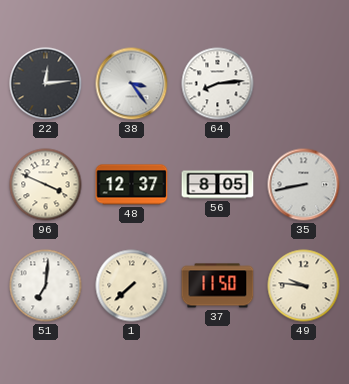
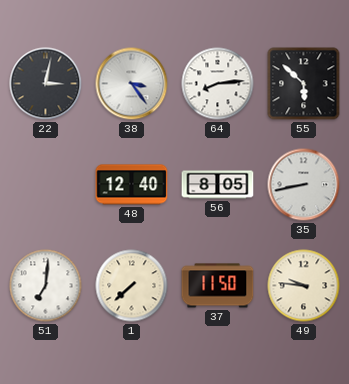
22: 12:14 -> 3:02
55: none -> 5:52
96: 3:49 -> none
48: 12:37 -> 12:40
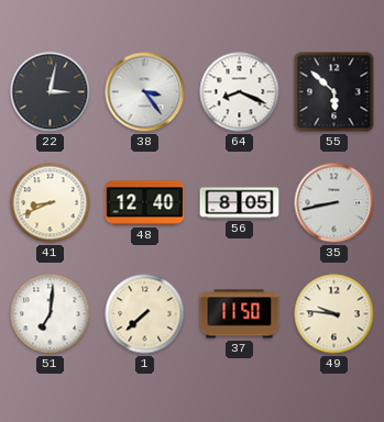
64: 8:14 -> 8:19
41: none -> 8:41
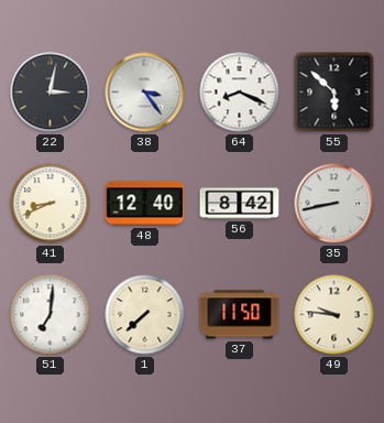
56: 8:05 -> 8:42
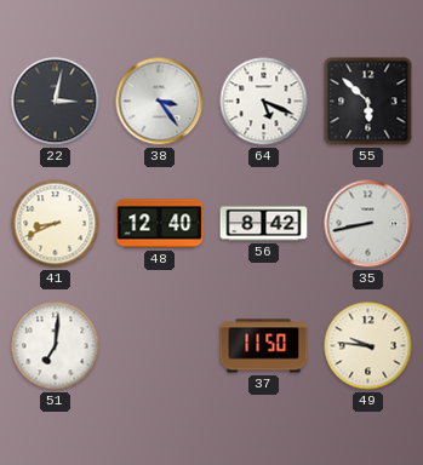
64: 8:19 -> 5:19
1: 7:38 -> none
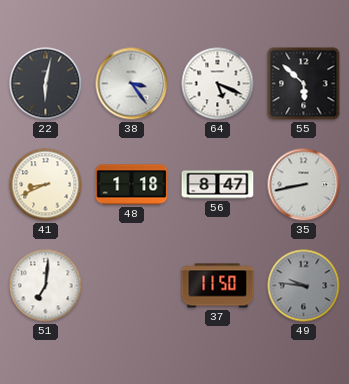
22: 3:02 -> 6:02
48: 12:40 -> 1:18
56: 8:42 -> 8:47
49 dial: cream -> grey
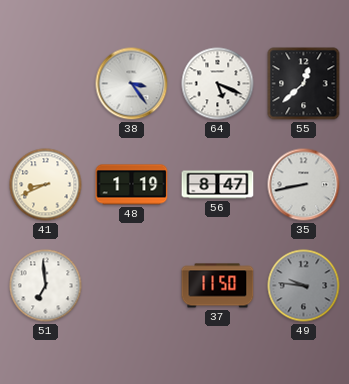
22: 6:02 -> none
55: 5:52 -> 12:38
48: 1:18 -> 1:19
51: 7:01 -> 6:59
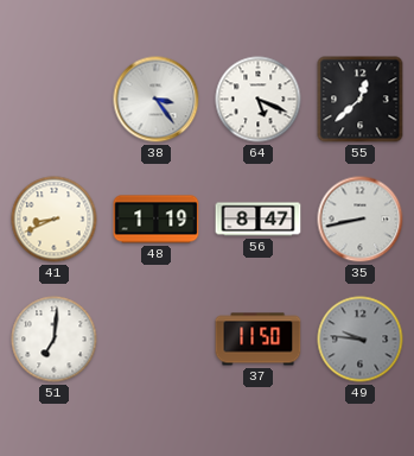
51: 6:59 -> 7:01
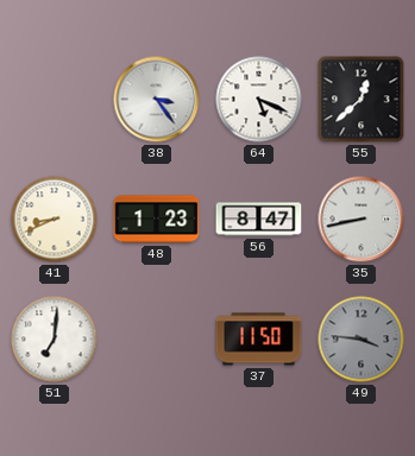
48: 1:19 -> 1:23
49: 9:46 -> 3:46
